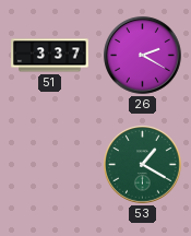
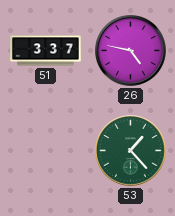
26: 2:20 -> 4:47
53: 1:20 -> 1:23
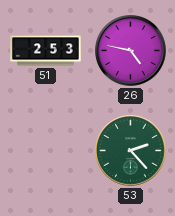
51: 3:37 -> 2:53
53: 1:23 -> 2:23
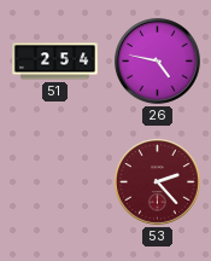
51: 2:53 -> 2:54
53 dial: green -> burgundy
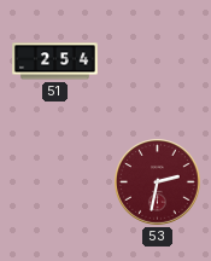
26: 4:47 -> none
53: 2:23 -> 2:32
